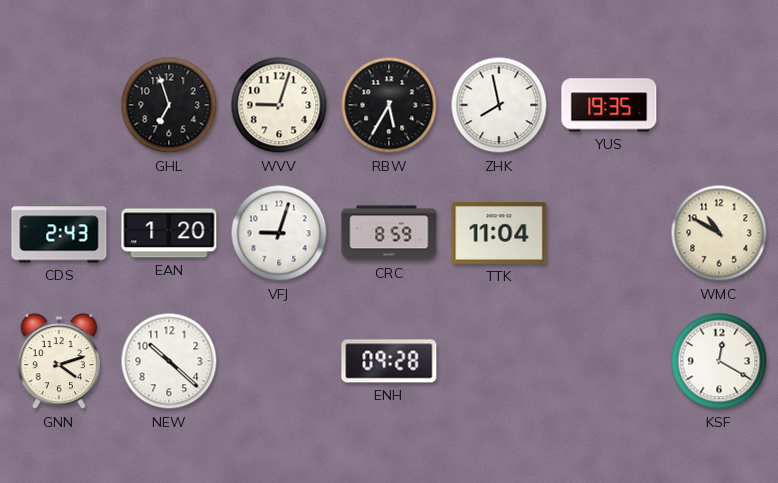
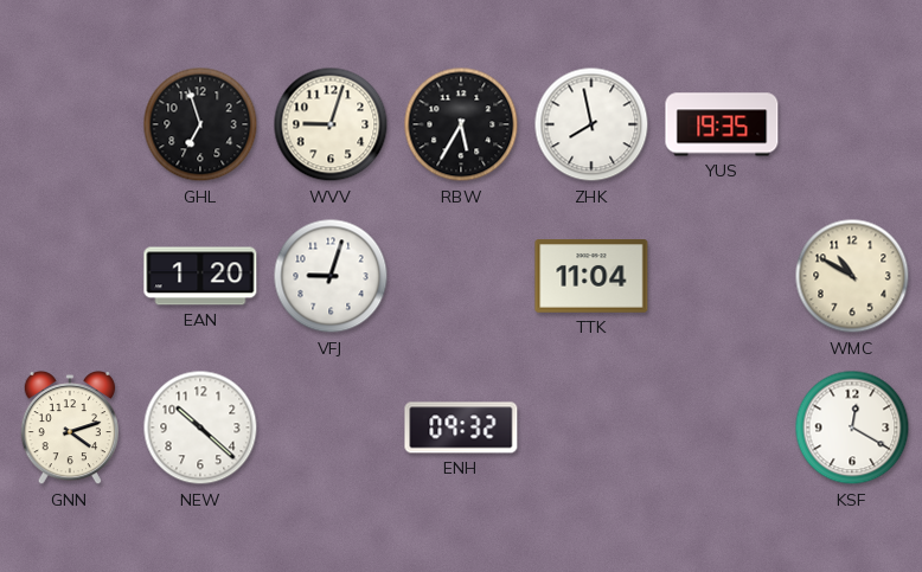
CDS: 2:43 -> none
CRC: 8:59 -> none
ENH: 09:28 -> 09:32
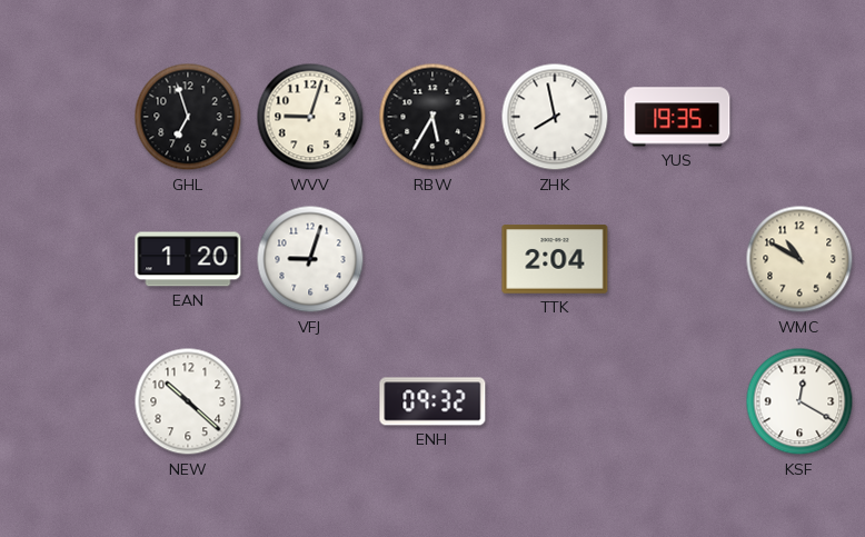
TTK: 11:04 -> 2:04
GNN: 4:12 -> none
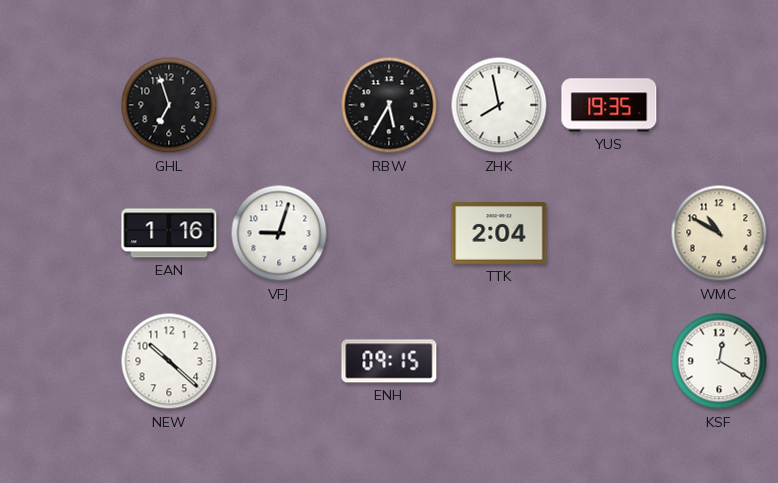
WVV: 9:03 -> none
EAN: 1:20 -> 1:16
ENH: 09:32 -> 09:15
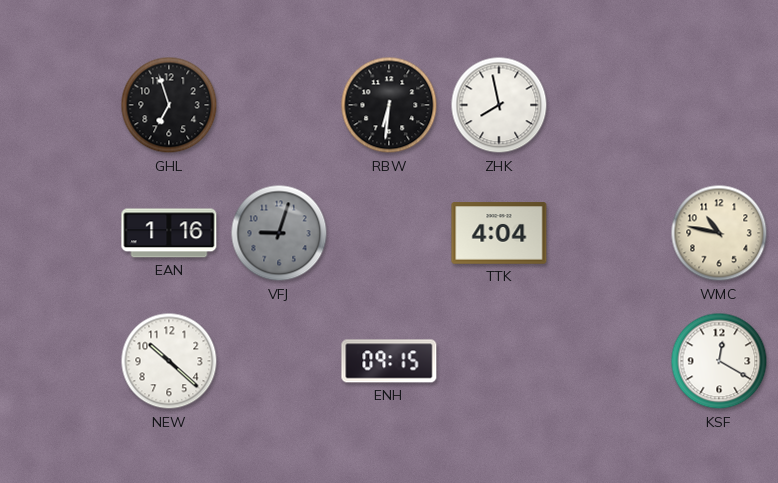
RBW: 5:35 -> 6:31
YUS: 19:35 -> none
VFJ dial: white -> grey
TTK: 2:04 -> 4:04
WMC: 10:50 -> 10:47
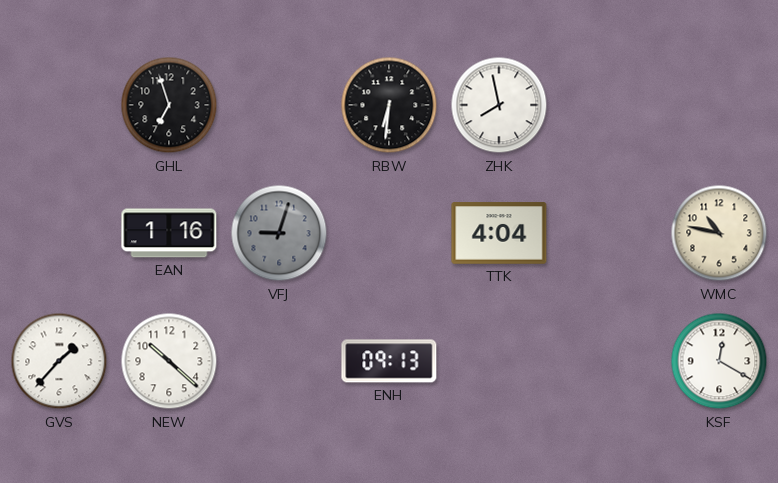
GVS: none -> 1:37
ENH: 09:15 -> 09:13
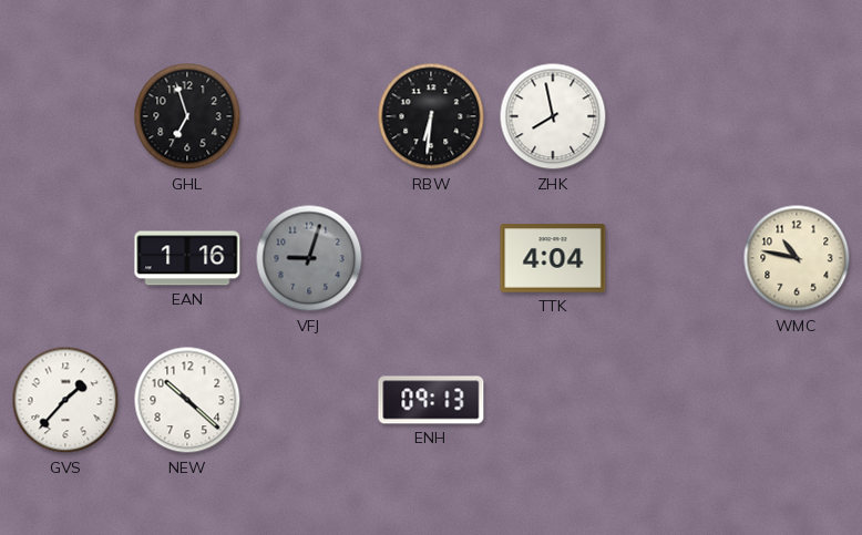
KSF: 12:20 -> none
